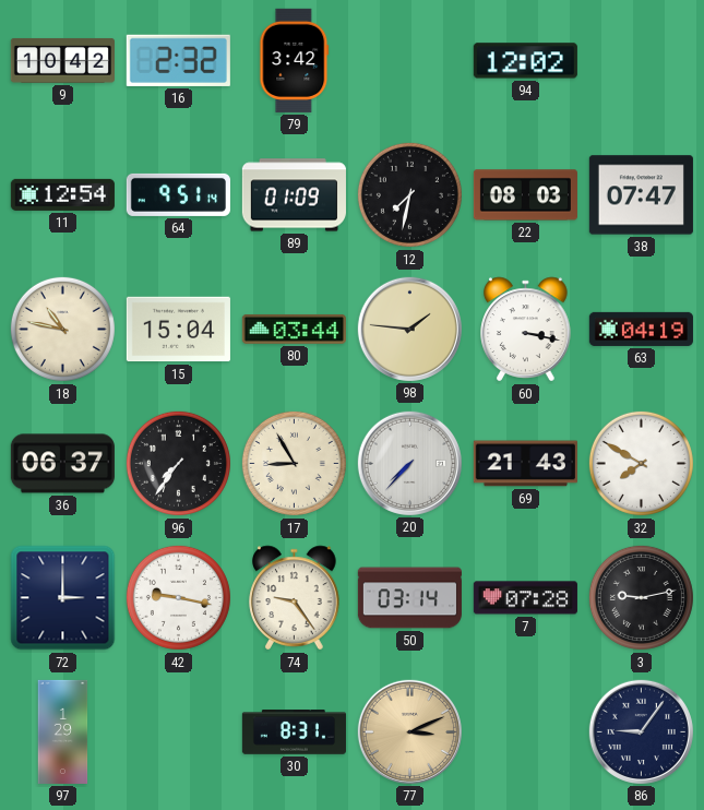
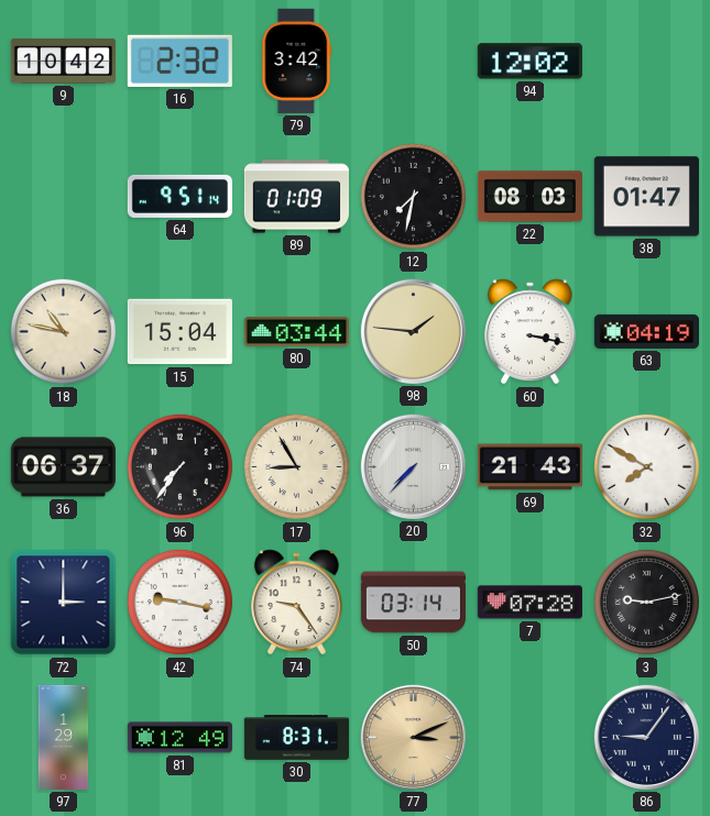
11: 12:54 -> none
38: 07:47 -> 01:47
81: none -> 12:49
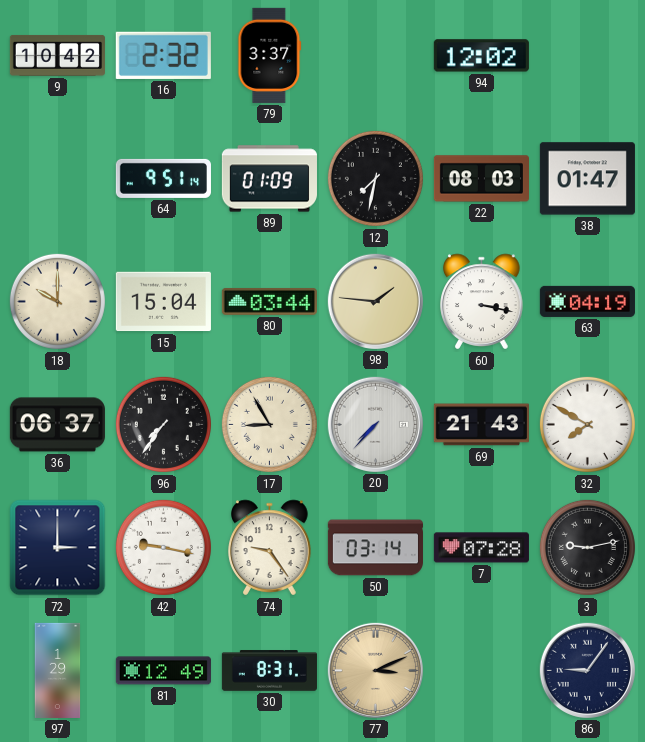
79: 3:42 -> 3:37
18: 10:47 -> 10:00
